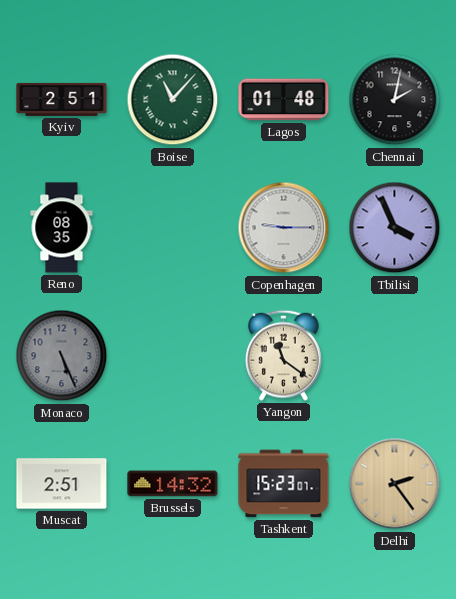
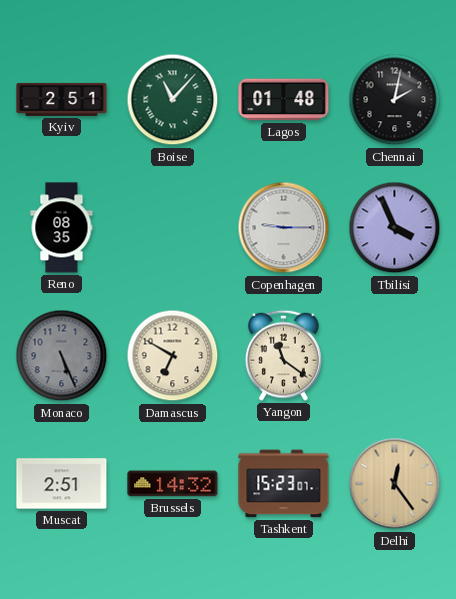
Damascus: none -> 6:50
Delhi: 2:24 -> 12:24
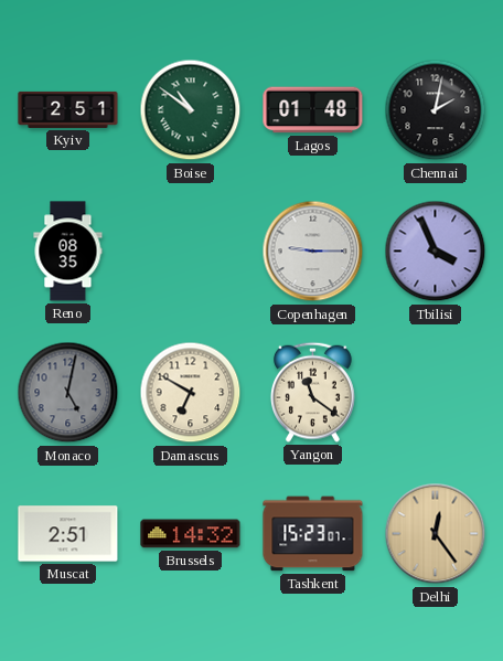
Boise: 11:07 -> 10:51
Monaco: 5:26 -> 5:02
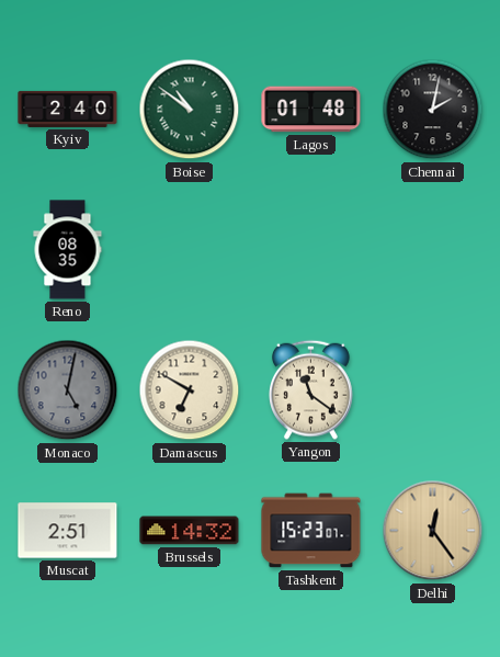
Kyiv: 2:51 -> 2:40
Copenhagen: 9:15 -> none
Tbilisi: 3:56 -> none
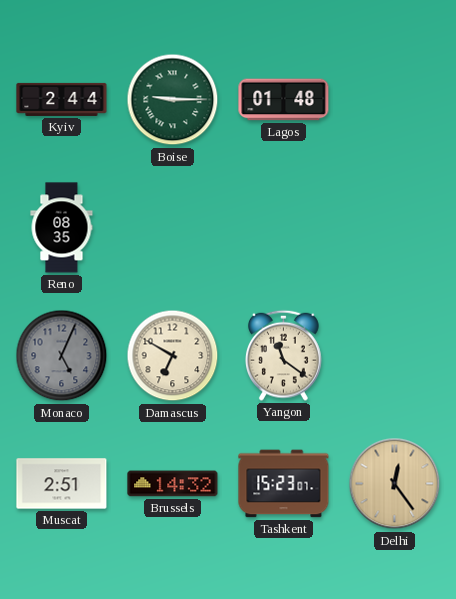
Kyiv: 2:40 -> 2:44
Boise: 10:51 -> 9:15
Chennai: 2:02 -> none
Monaco: 5:02 -> 5:04
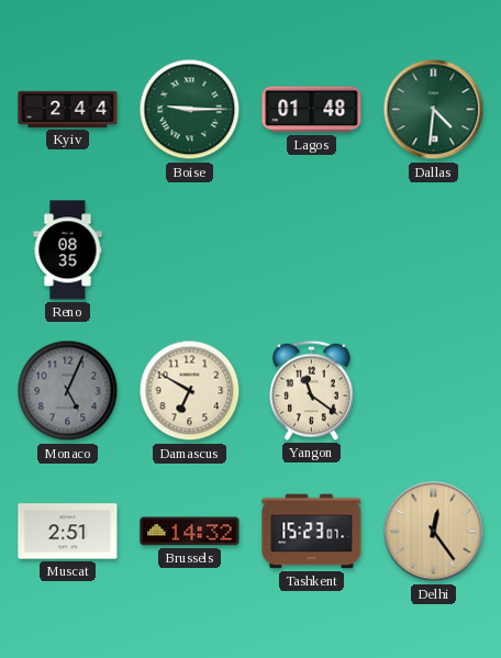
Dallas: none -> 4:31
